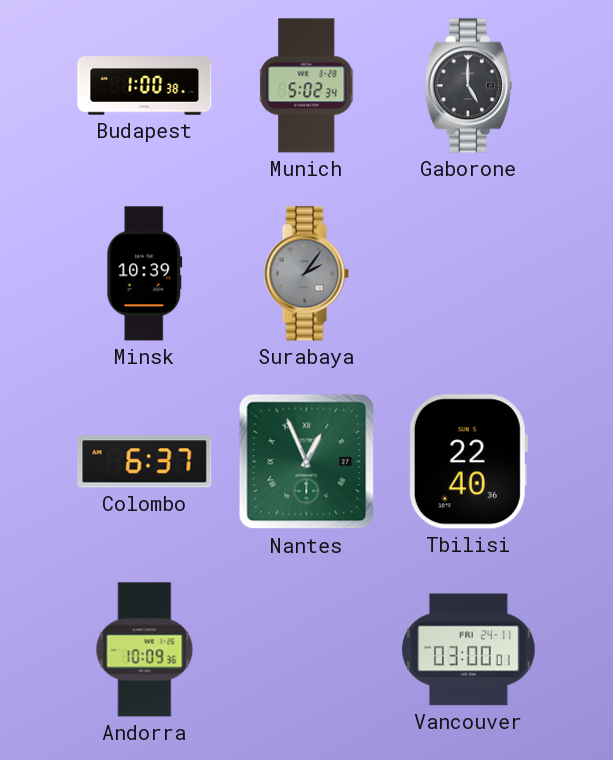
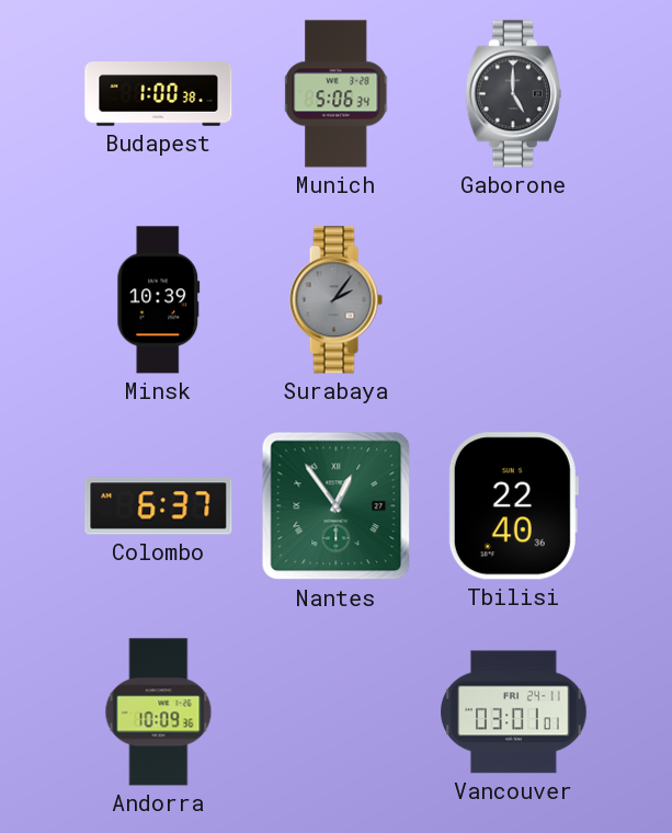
Munich: 5:02 -> 5:06
Nantes: 12:56 -> 12:54
Vancouver: 03:00 -> 03:01
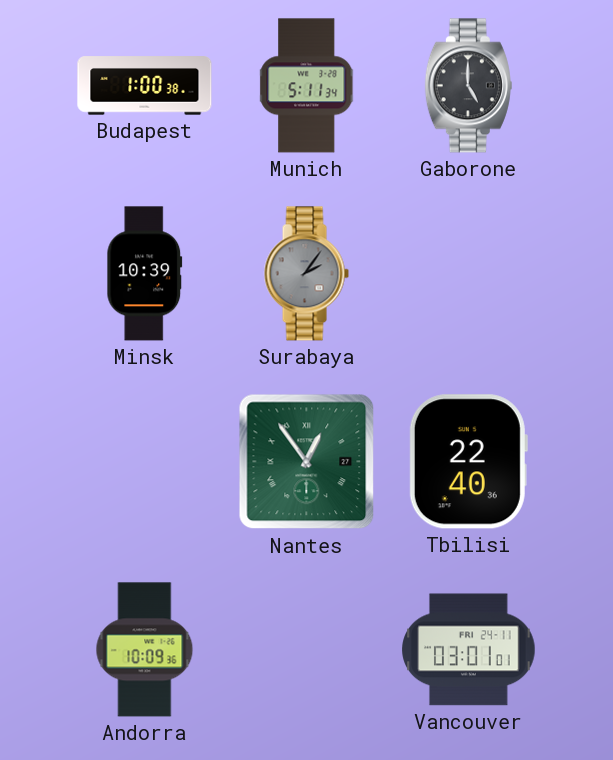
Munich: 5:06 -> 5:11
Colombo: 6:37 -> none
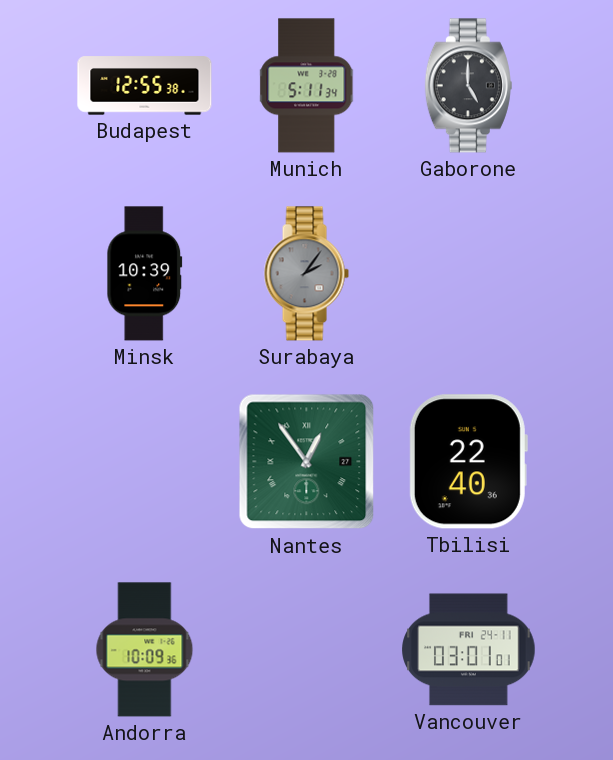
Budapest: 1:00 -> 12:55
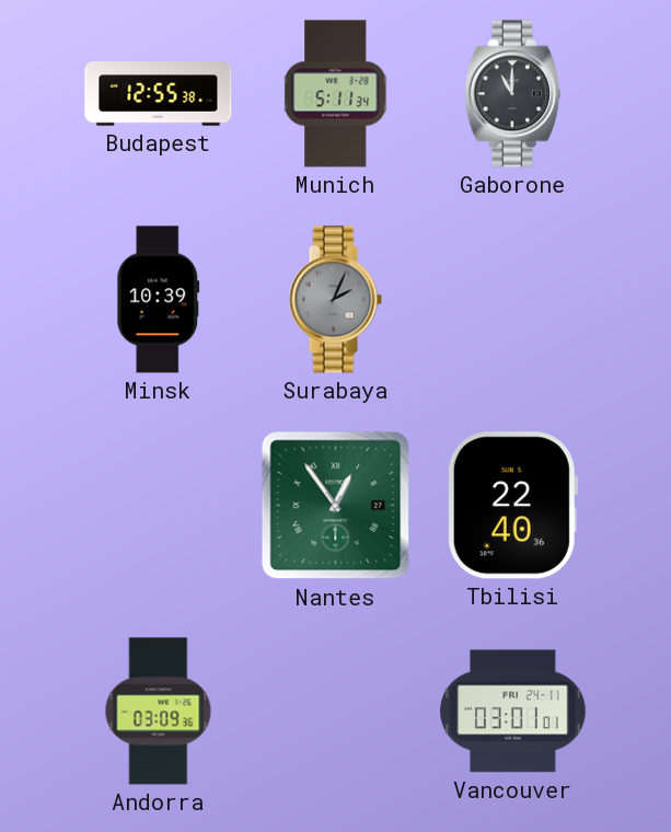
Gaborone: 5:00 -> 11:00
Surabaya: 2:06 -> 2:04
Andorra: 10:09 -> 03:09
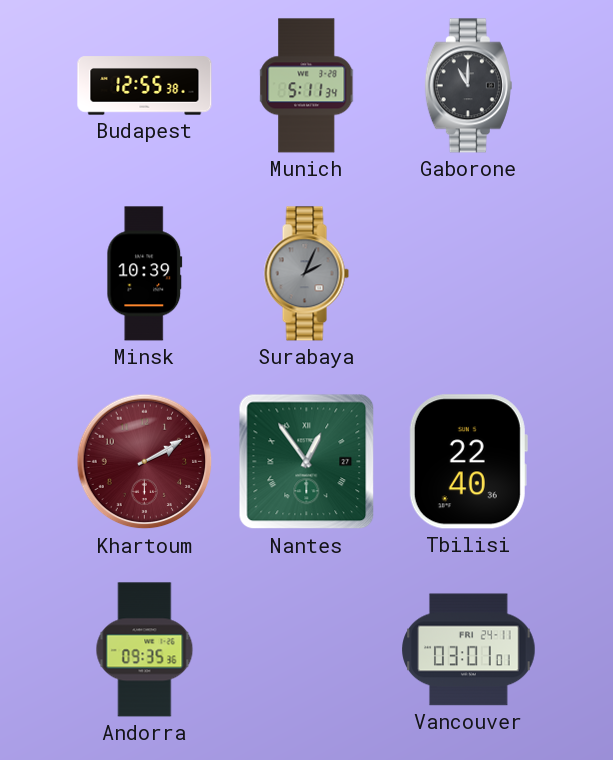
Khartoum: none -> 2:10
Andorra: 03:09 -> 09:35
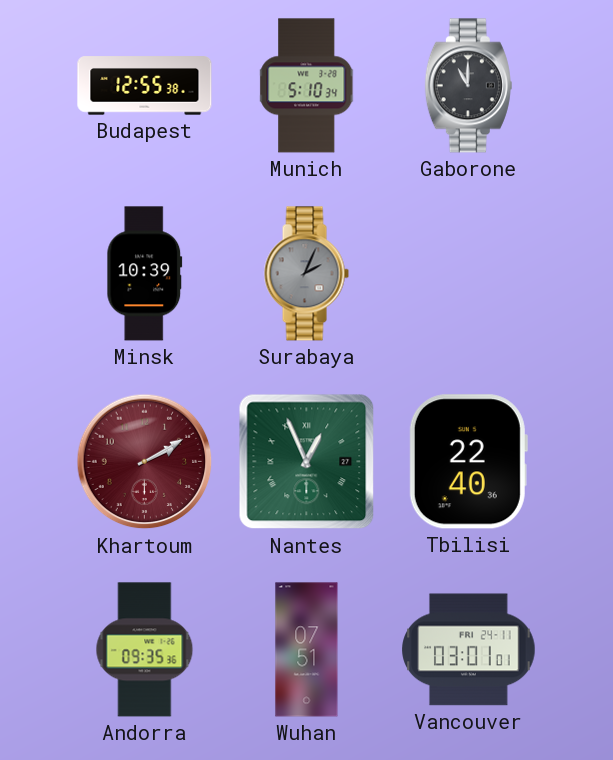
Munich: 5:11 -> 5:10
Nantes: 12:54 -> 12:56
Wuhan: none -> 07:51
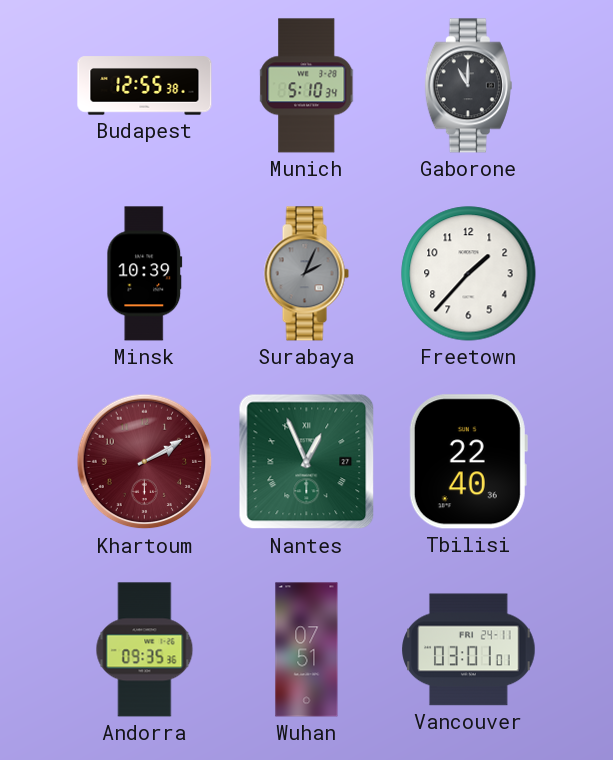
Freetown: none -> 1:37
